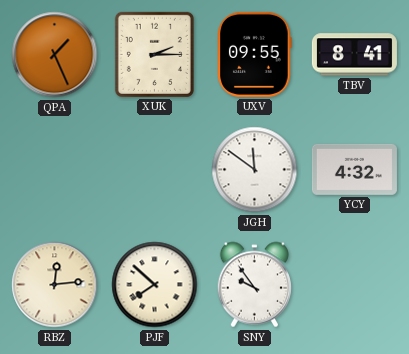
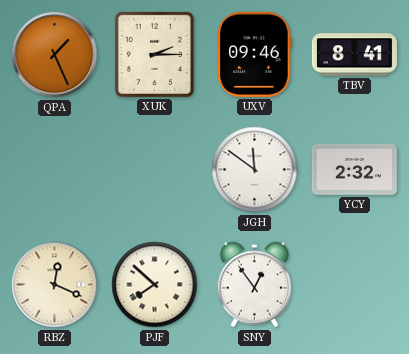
UXV: 09:55 -> 09:46
YCY: 4:32 -> 2:32
RBZ: 12:14 -> 12:19
SNY: 9:54 -> 12:54
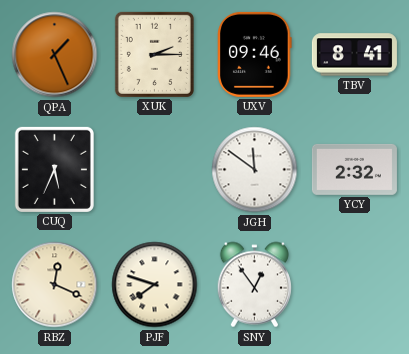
CUQ: none -> 5:34
PJF: 7:52 -> 7:48
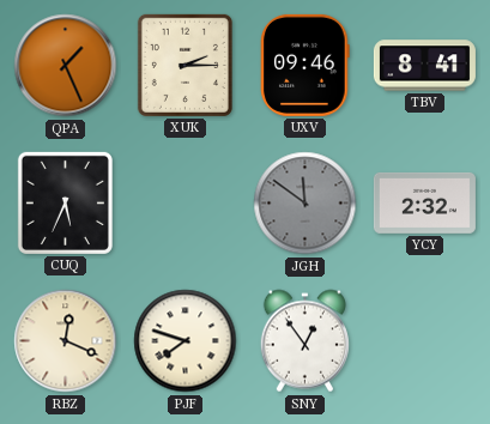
JGH dial: white -> grey
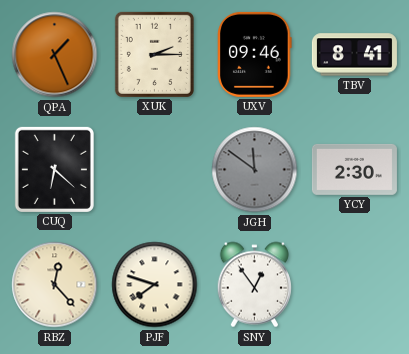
CUQ: 5:34 -> 6:22
YCY: 2:32 -> 2:30
RBZ: 12:19 -> 12:23
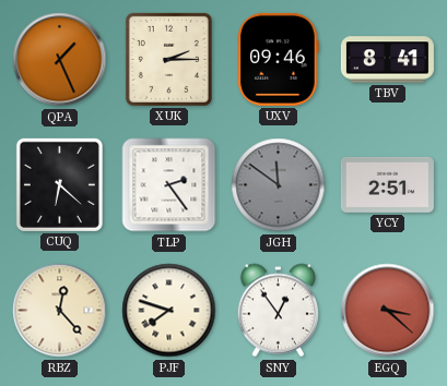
TLP: none -> 2:24
YCY: 2:30 -> 2:51
EGQ: none -> 3:22
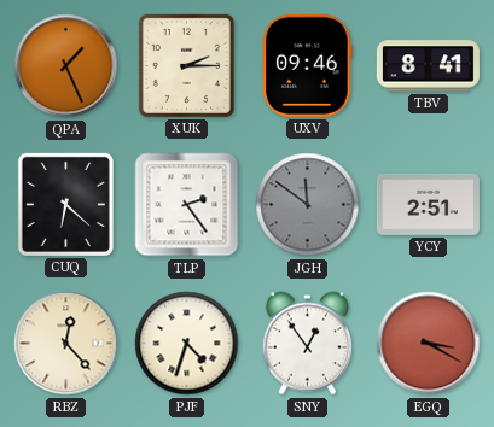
PJF: 7:48 -> 4:33
EGQ: 3:22 -> 3:20
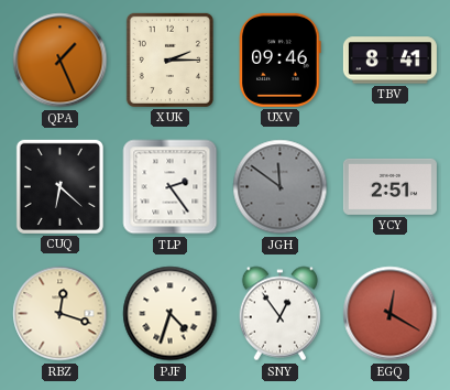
RBZ: 12:23 -> 12:18
EGQ: 3:20 -> 12:20
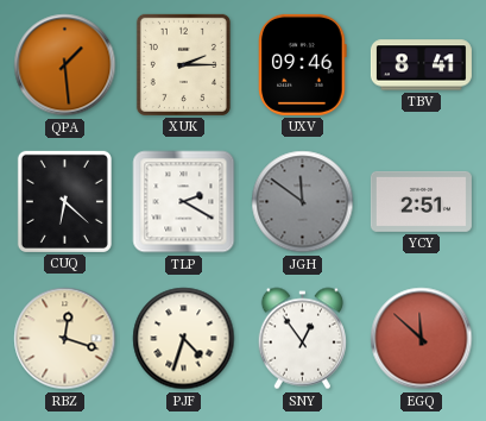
QPA: 1:26 -> 1:29
TLP: 2:24 -> 2:20
EGQ: 12:20 -> 11:52
